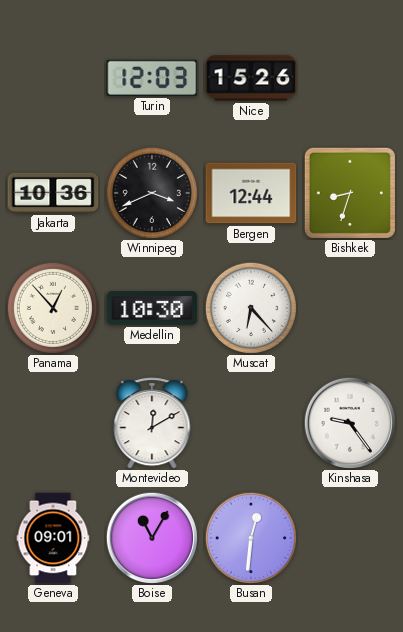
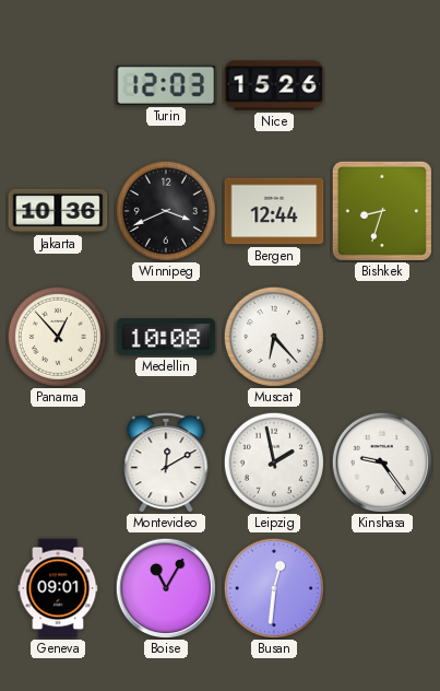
Medellin: 10:30 -> 10:08
Leipzig: none -> 1:58
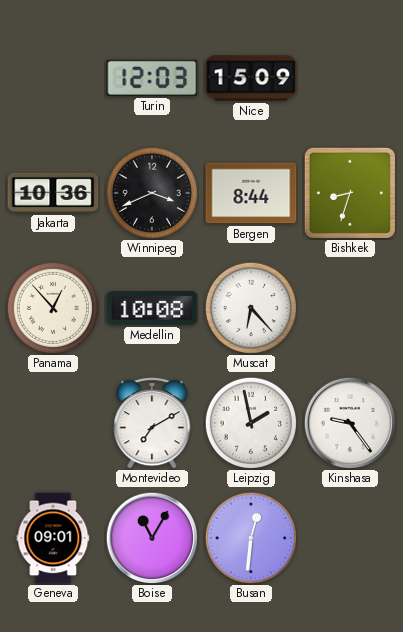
Nice: 15:26 -> 15:09
Bergen: 12:44 -> 8:44
Montevideo: 12:10 -> 7:10
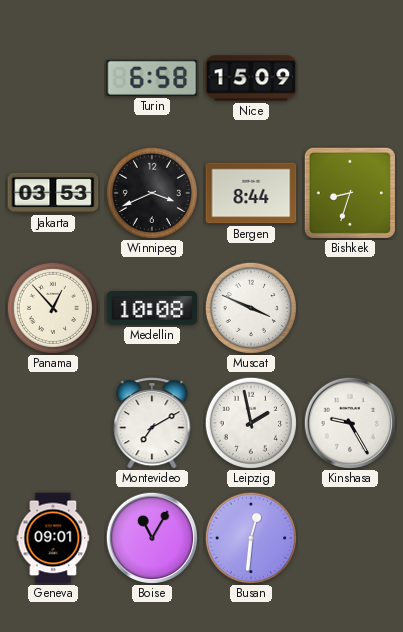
Turin: 12:03 -> 6:58
Jakarta: 10:36 -> 03:53
Muscat: 6:23 -> 3:49
Kinshasa: 9:24 -> 9:25
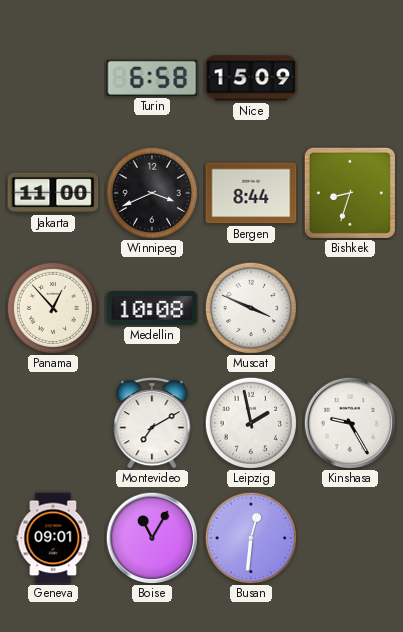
Jakarta: 03:53 -> 11:00
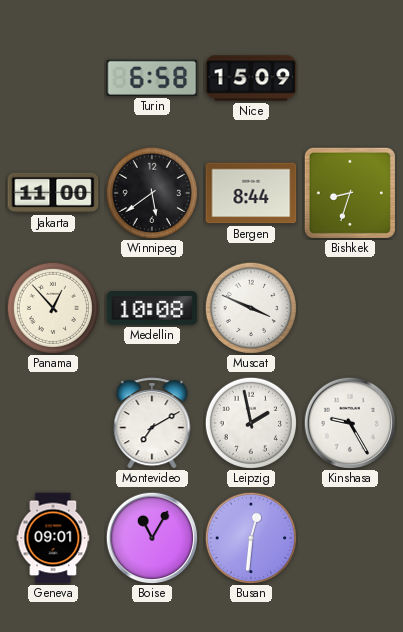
Winnipeg: 3:41 -> 5:39
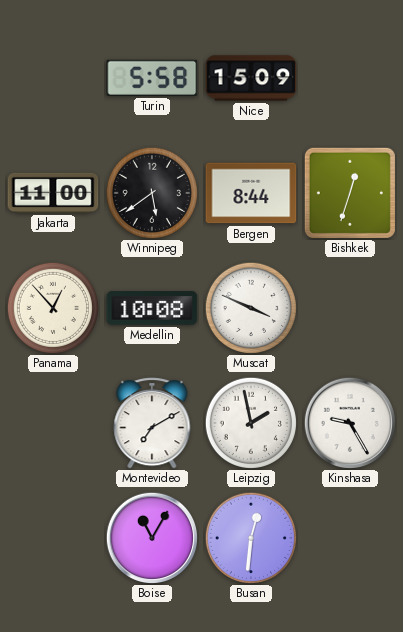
Turin: 6:58 -> 5:58
Bishkek: 8:33 -> 12:33
Geneva: 09:01 -> none
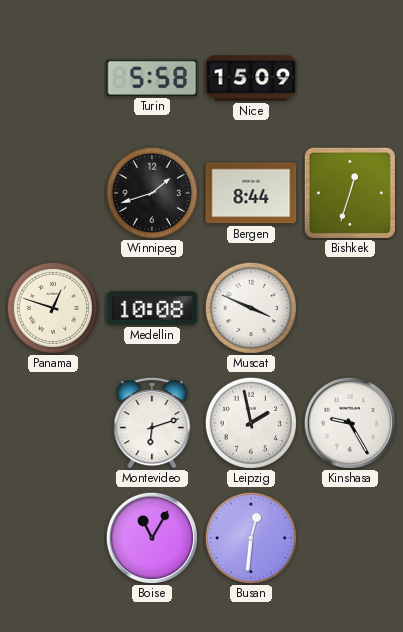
Jakarta: 11:00 -> none
Winnipeg: 5:39 -> 1:42
Panama: 12:53 -> 12:48
Montevideo: 7:10 -> 6:12
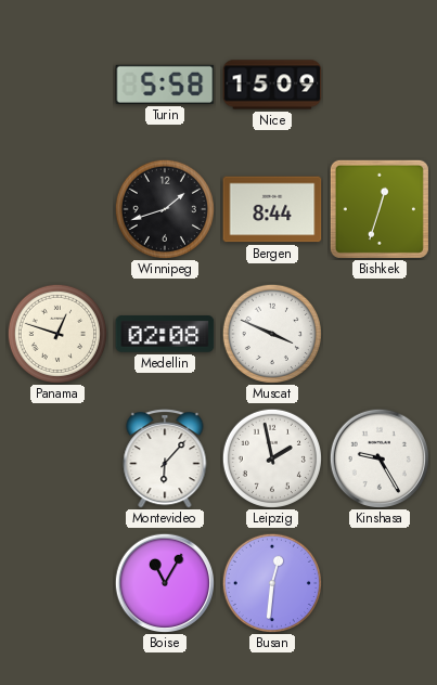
Medellin: 10:08 -> 02:08
Montevideo: 6:12 -> 6:07
